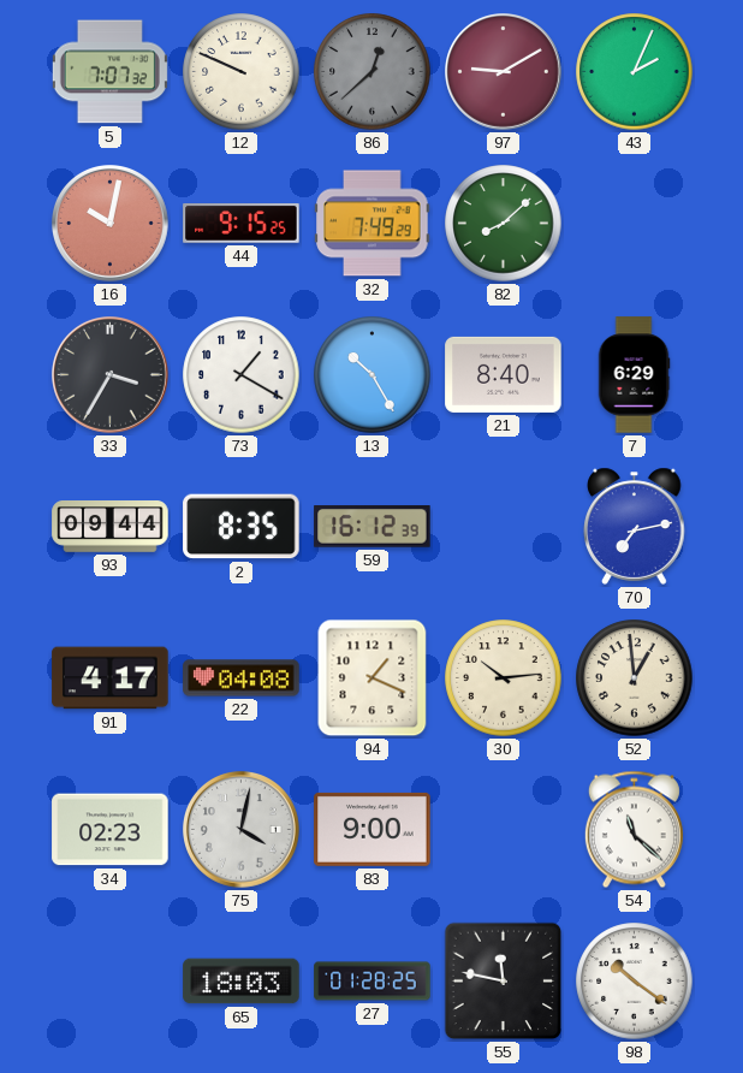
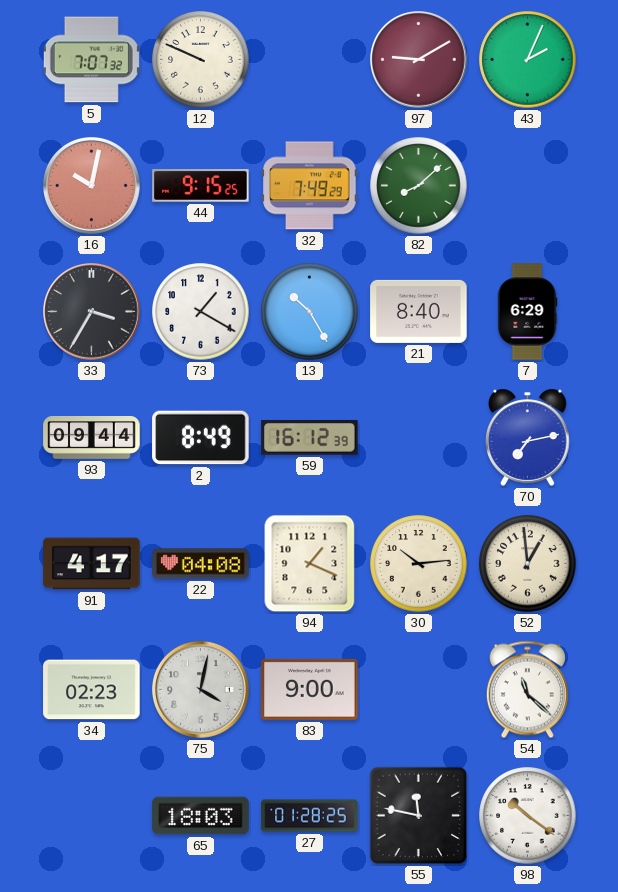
86: 12:38 -> none
2: 8:35 -> 8:49
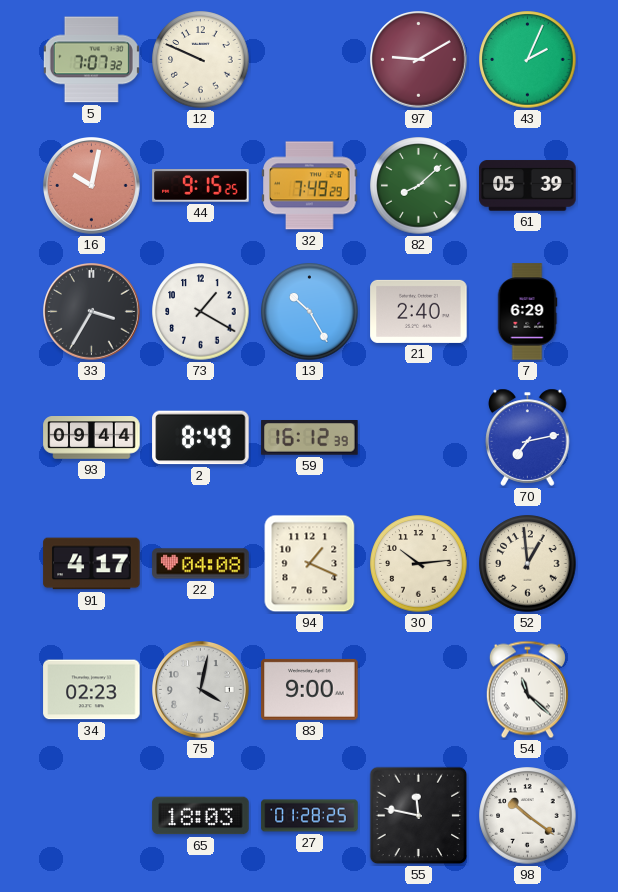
61: none -> 05:39
21: 8:40 -> 2:40
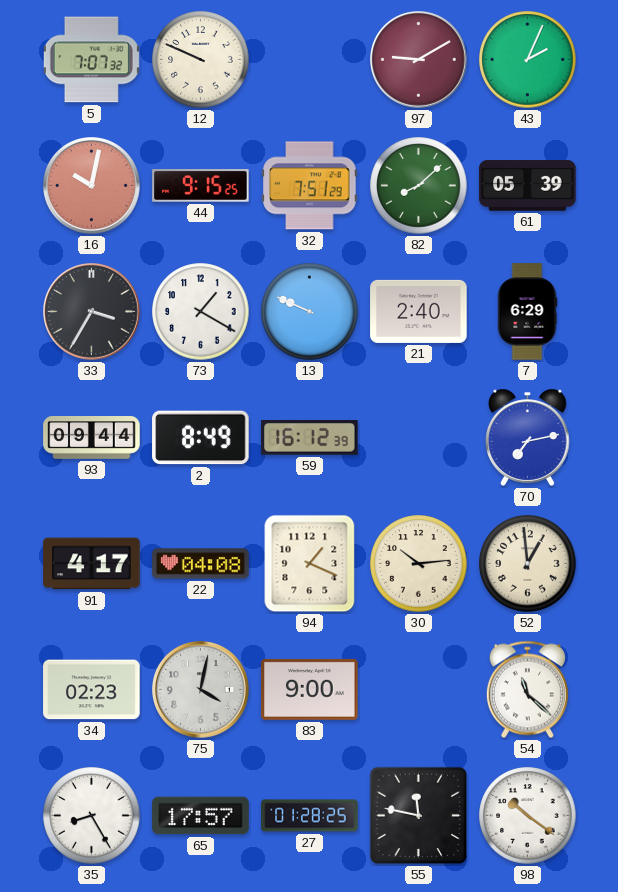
32: 7:49 -> 7:51
13: 10:25 -> 9:49
35: none -> 8:25
65: 18:03 -> 17:57
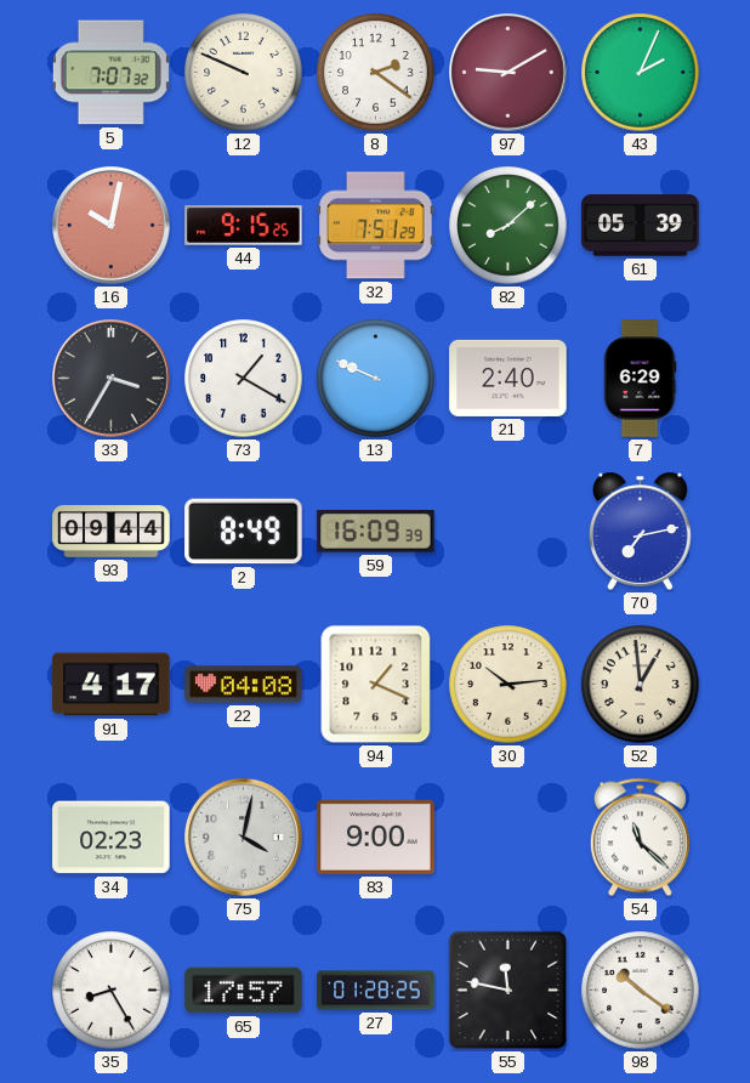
8: none -> 2:21
59: 16:12 -> 16:09
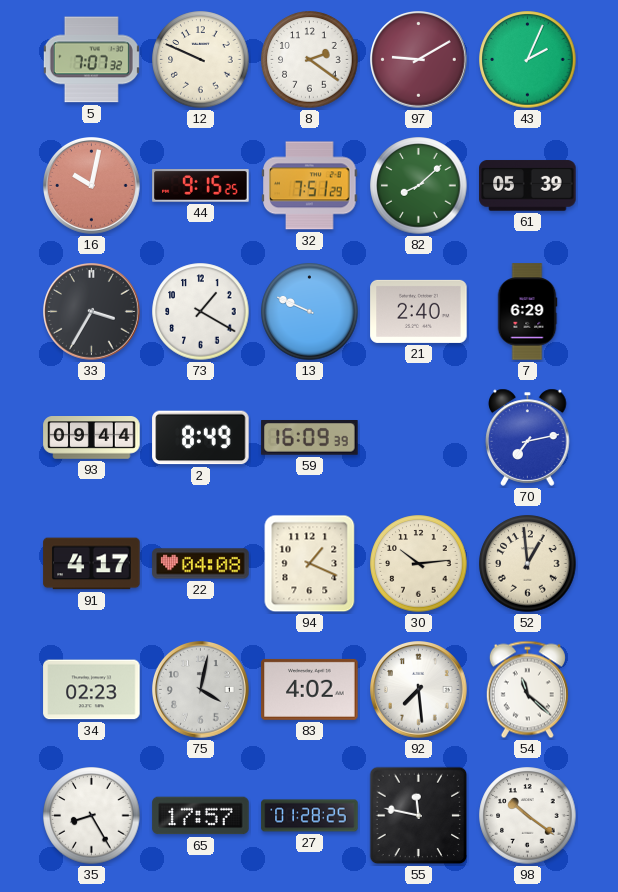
83: 9:00 -> 4:02
92: none -> 7:29
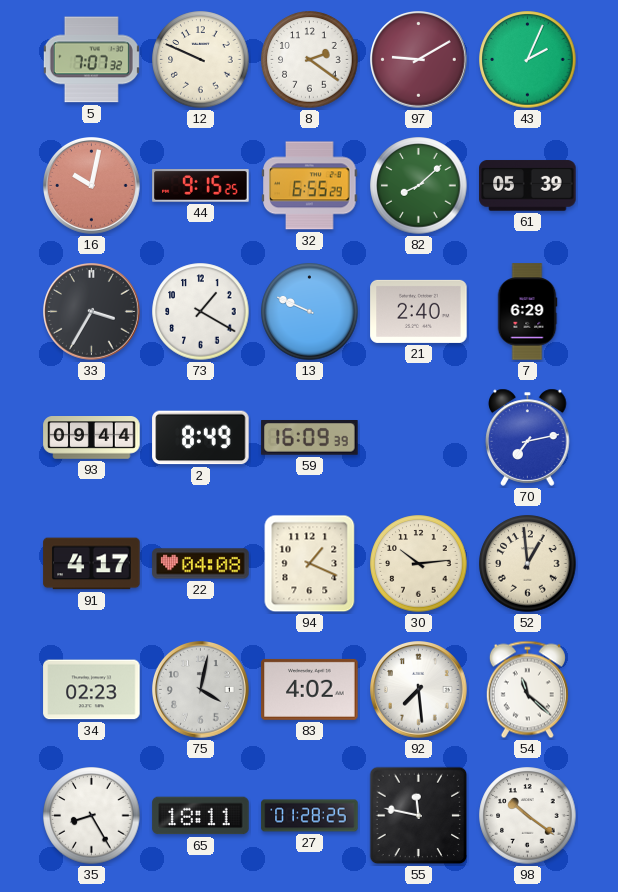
32: 7:51 -> 6:55
65: 17:57 -> 18:11
